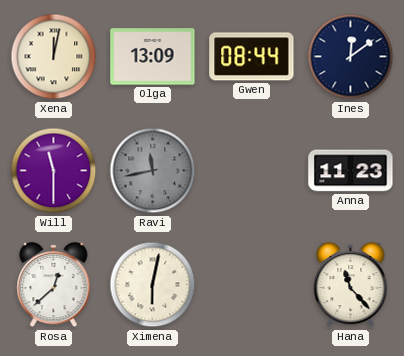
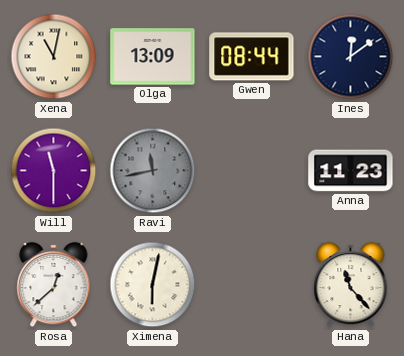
Xena: 12:02 -> 11:02
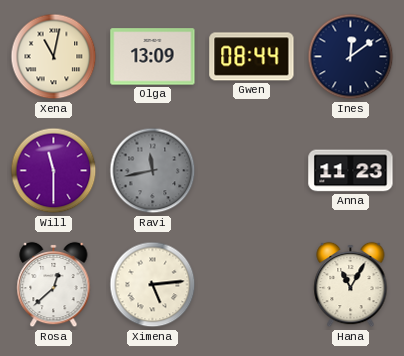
Ximena: 6:02 -> 5:14
Hana: 11:23 -> 11:05
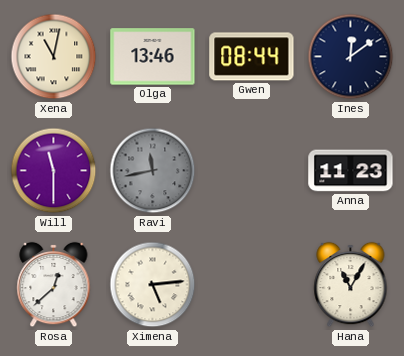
Olga: 13:09 -> 13:46
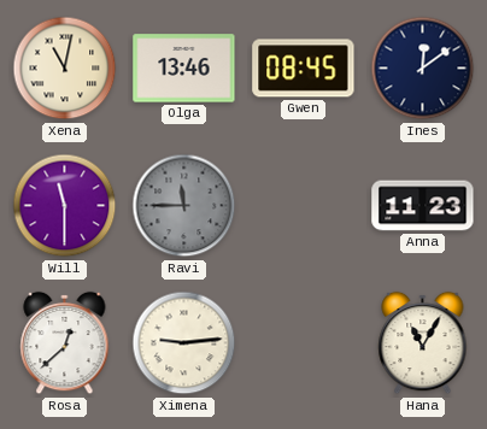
Gwen: 08:44 -> 08:45
Ravi: 11:43 -> 11:45
Ximena: 5:14 -> 9:14
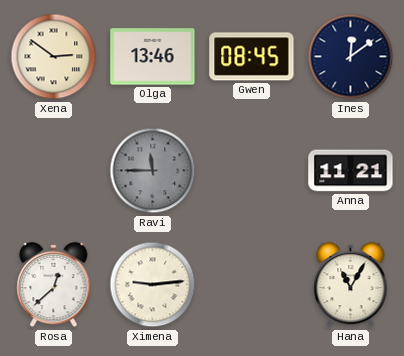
Xena: 11:02 -> 2:51
Will: 11:30 -> none
Anna: 11:23 -> 11:21
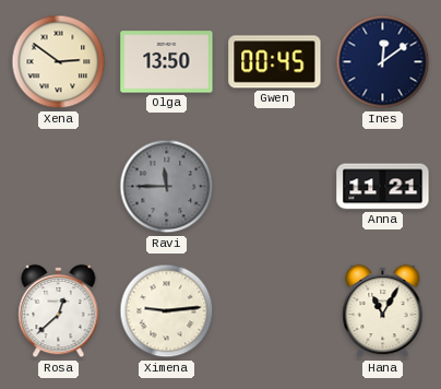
Olga: 13:46 -> 13:50
Gwen: 08:45 -> 00:45
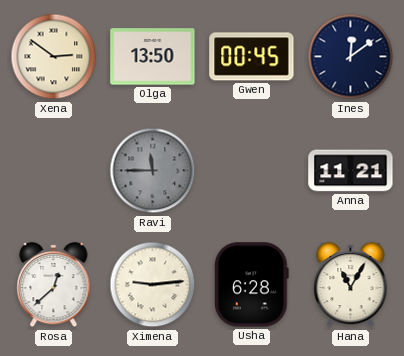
Usha: none -> 6:28
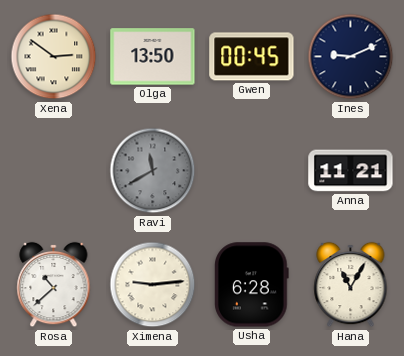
Ines: 12:09 -> 9:11
Ravi: 11:45 -> 11:40
Rosa: 12:38 -> 10:38
